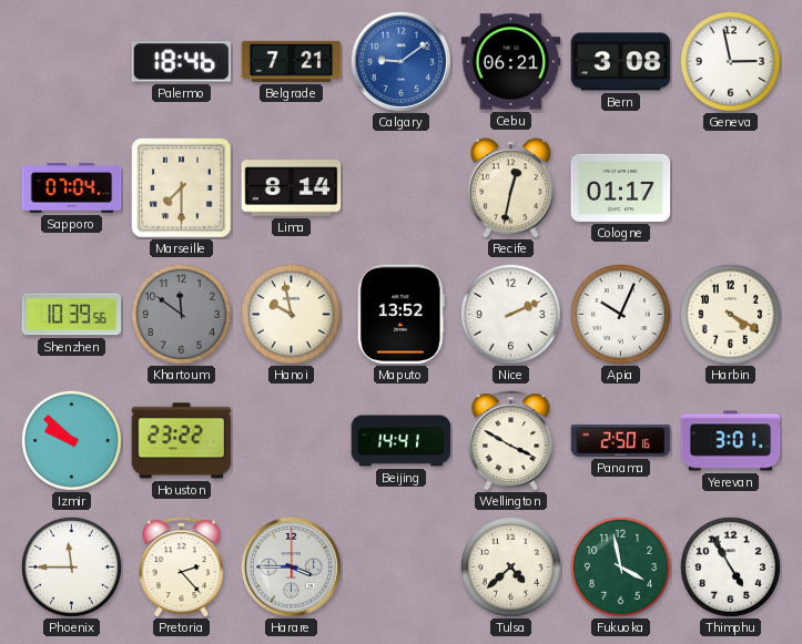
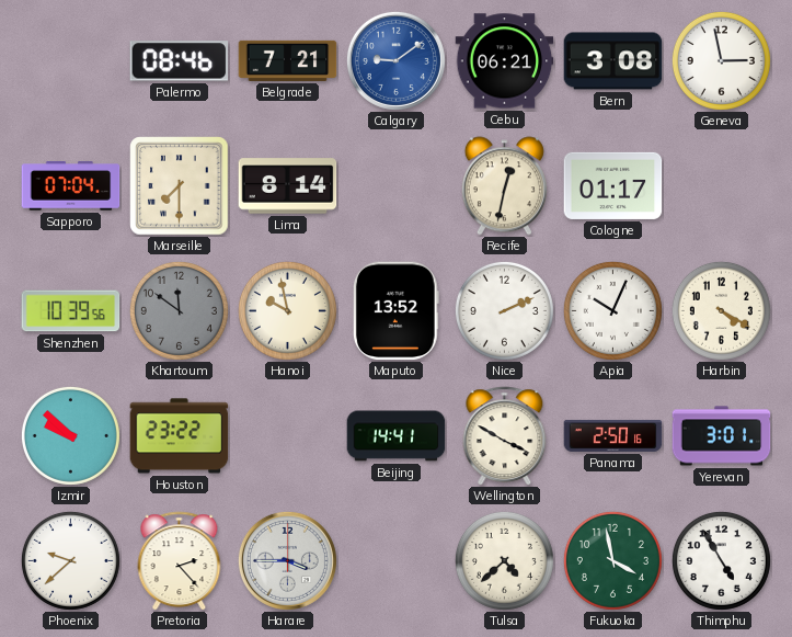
Palermo: 18:46 -> 08:46
Phoenix: 11:45 -> 9:38
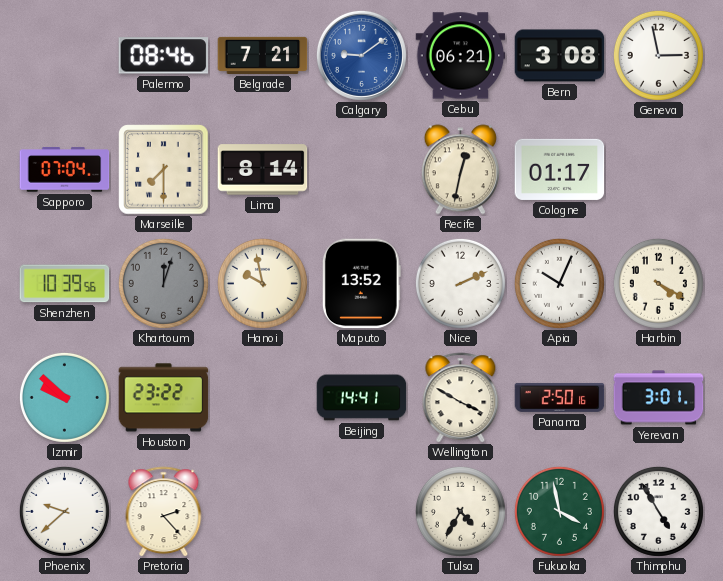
Khartoum: 11:51 -> 12:03
Harare: 3:45 -> none
Tulsa: 4:38 -> 4:35
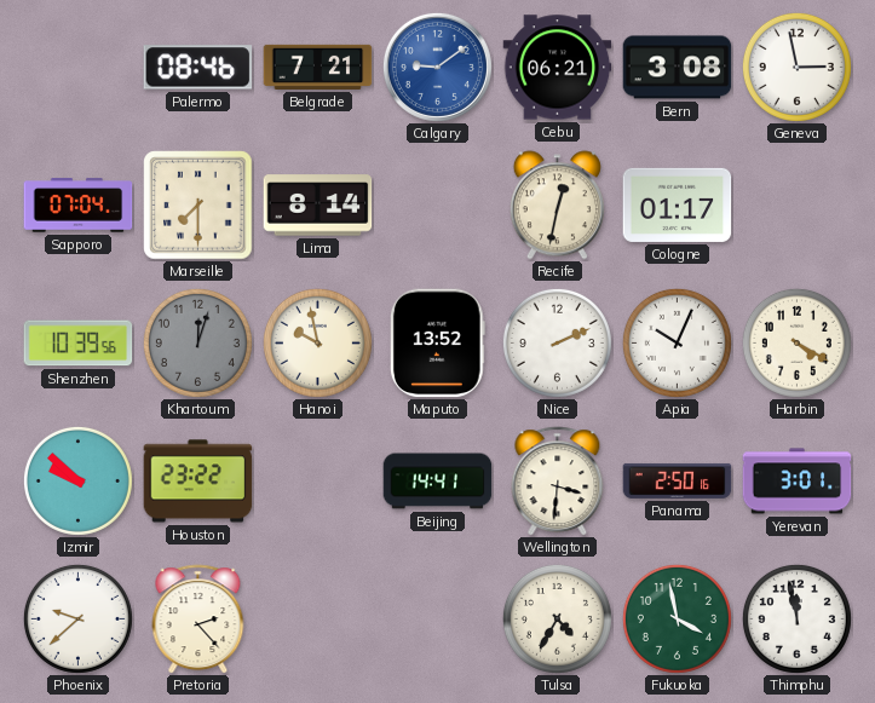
Wellington: 3:50 -> 3:31
Thimphu: 4:55 -> 11:58
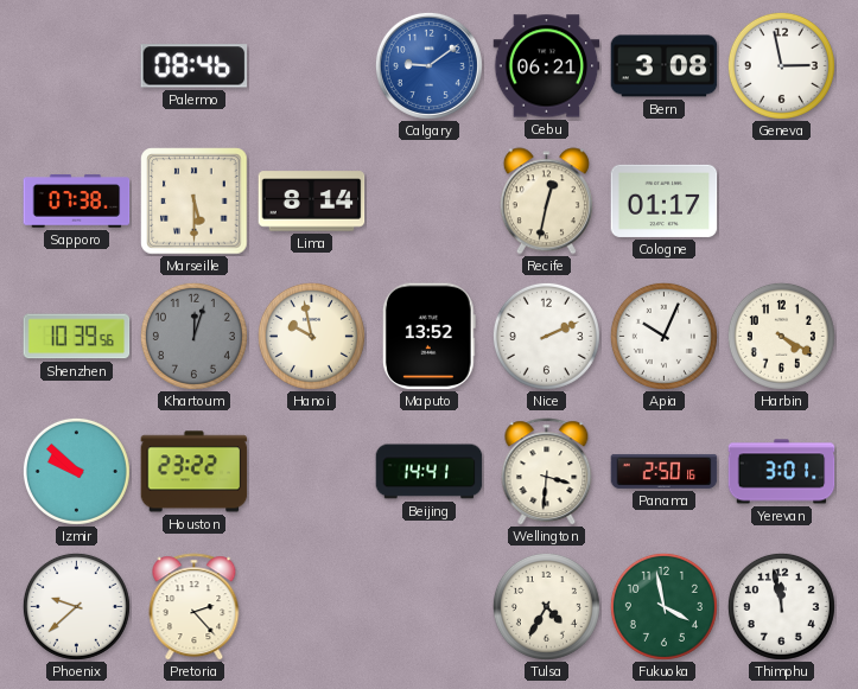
Belgrade: 7:21 -> none
Sapporo: 07:04 -> 07:38
Marseille: 7:30 -> 5:30
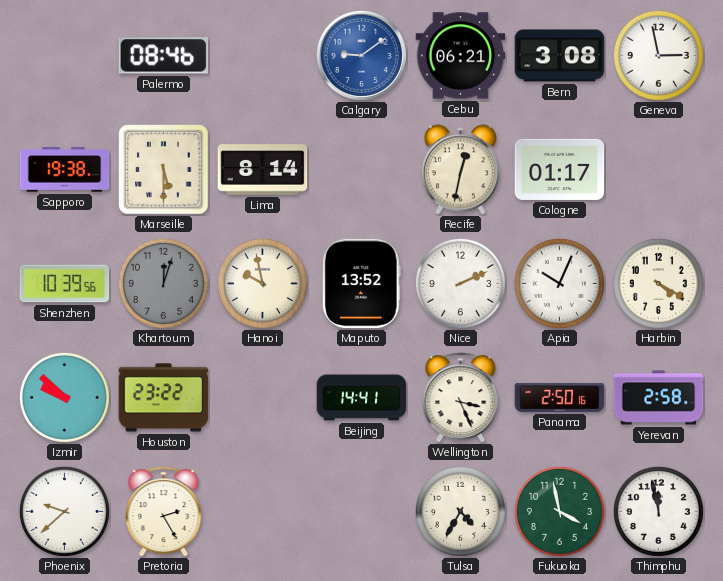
Sapporo: 07:38 -> 19:38
Wellington: 3:31 -> 3:26
Yerevan: 3:01 -> 2:58
Pretoria: 2:23 -> 2:25
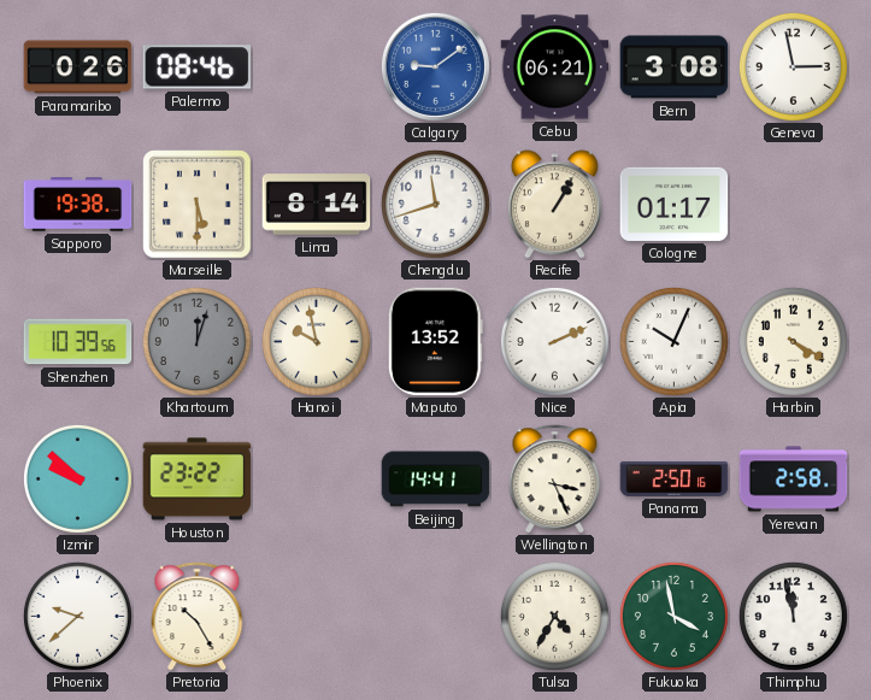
Paramaribo: none -> 0:26
Chengdu: none -> 11:42
Recife: 12:32 -> 1:05
Pretoria: 2:25 -> 10:25
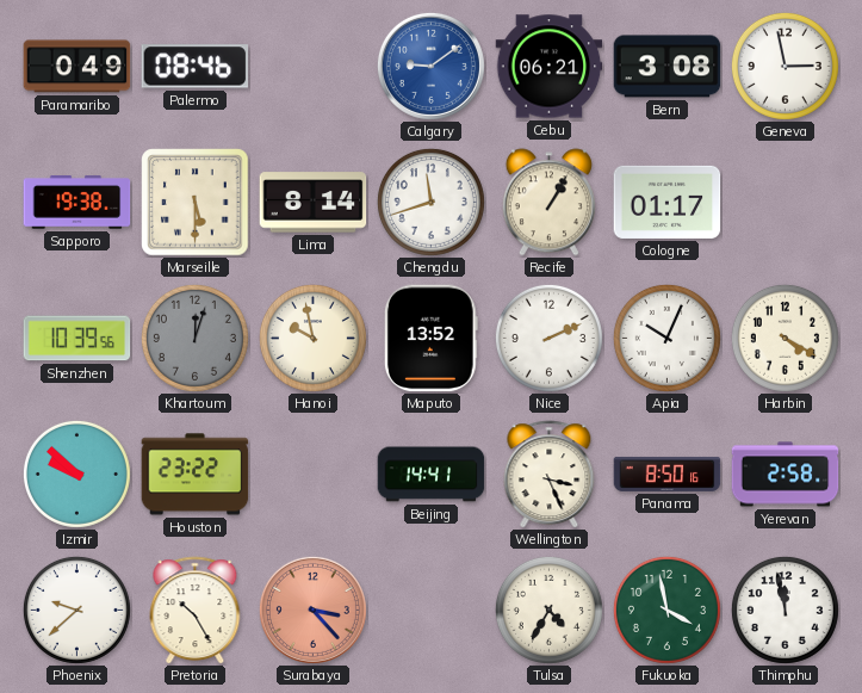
Paramaribo: 0:26 -> 0:49
Panama: 2:50 -> 8:50
Surabaya: none -> 3:23
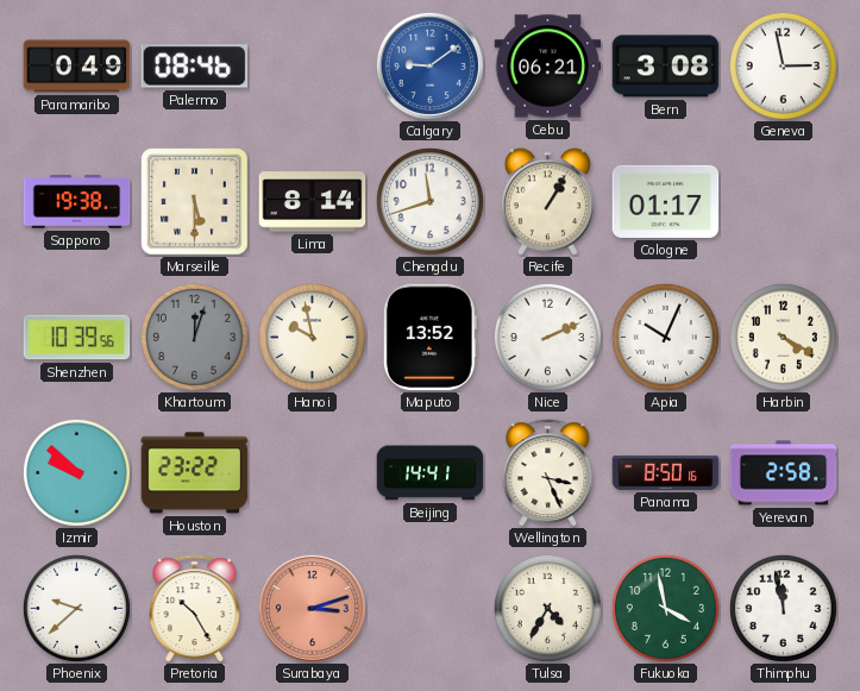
Surabaya: 3:23 -> 3:12
